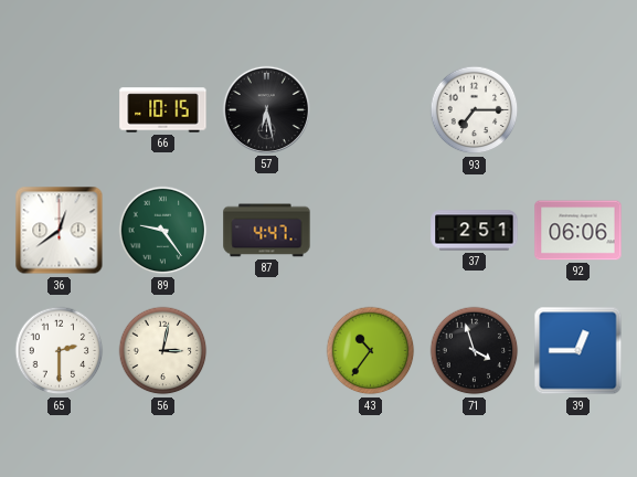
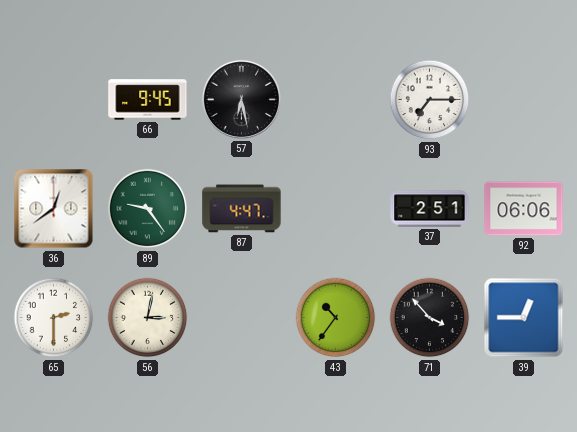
66: 10:15 -> 9:45
71: 3:57 -> 3:53
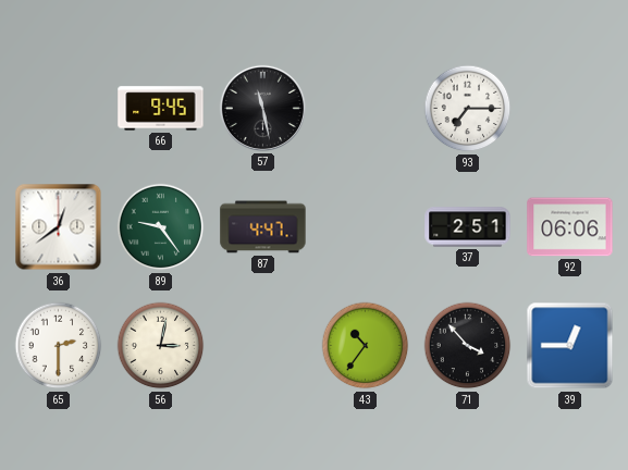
57: 6:28 -> 11:28
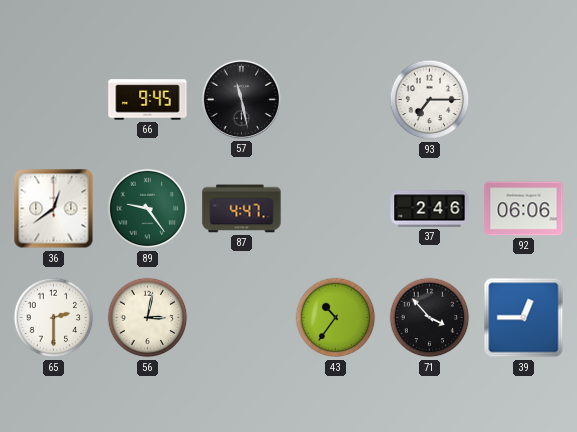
37: 2:51 -> 2:46
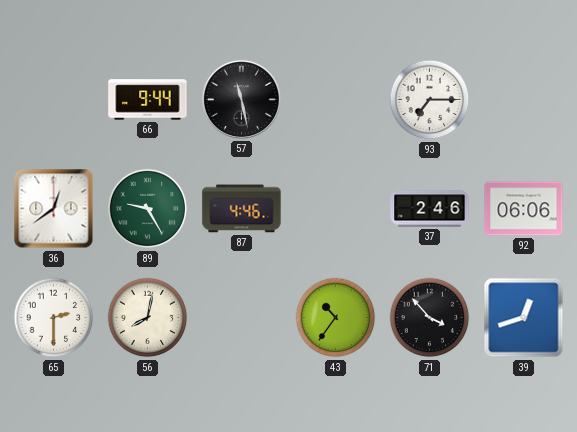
66: 9:45 -> 9:44
89: 9:24 -> 9:25
87: 4:47 -> 4:46
56: 3:02 -> 8:02
39: 12:45 -> 12:42
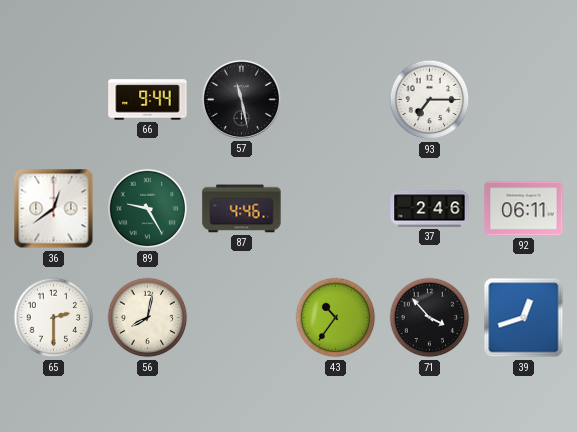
92: 06:06 -> 06:11
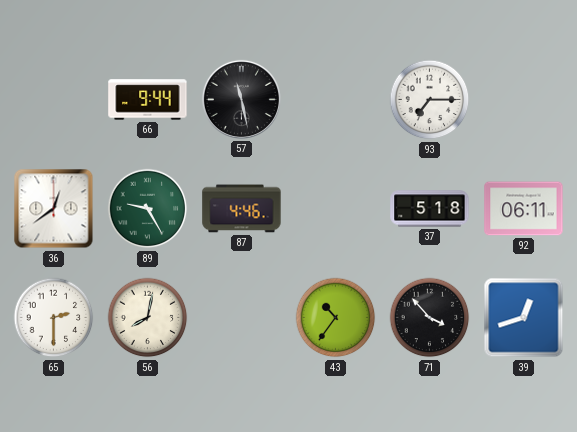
37: 2:46 -> 5:18
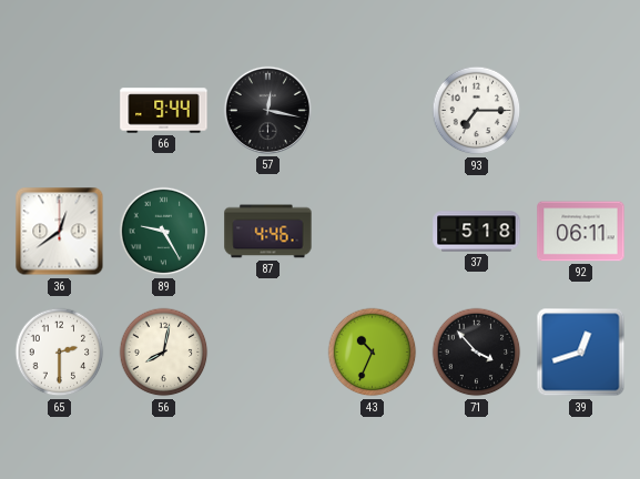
57: 11:28 -> 12:17
43: 10:36 -> 10:34
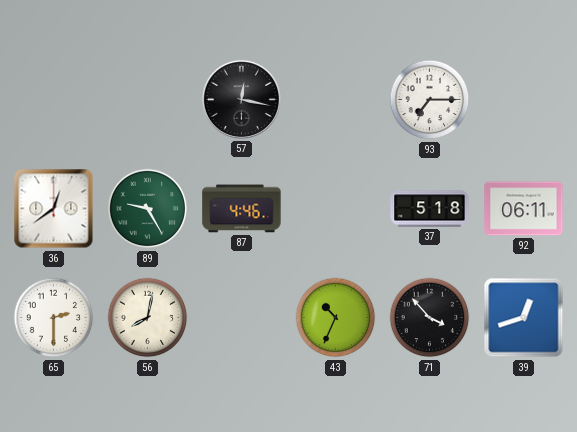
66: 9:44 -> none
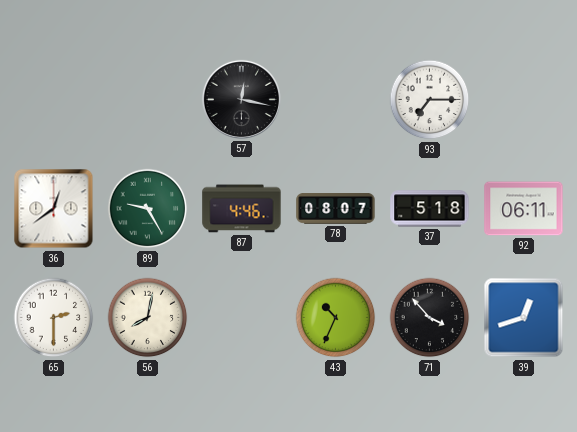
78: none -> 08:07
